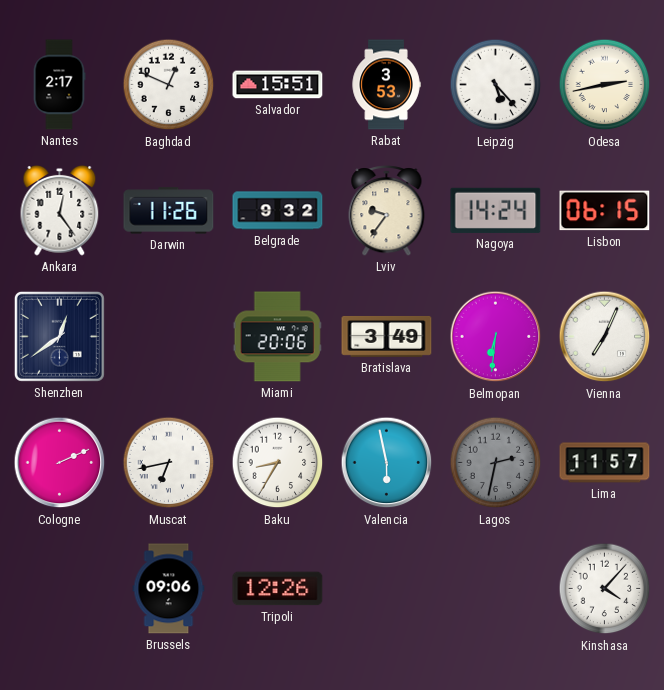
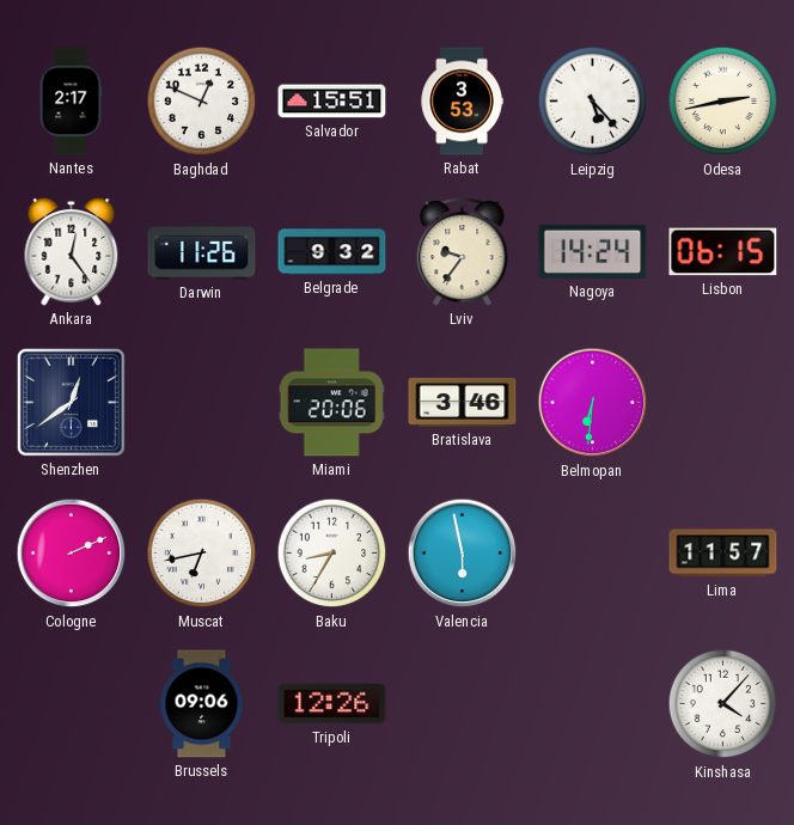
Bratislava: 3:49 -> 3:46
Vienna: 7:04 -> none
Lagos: 2:32 -> none
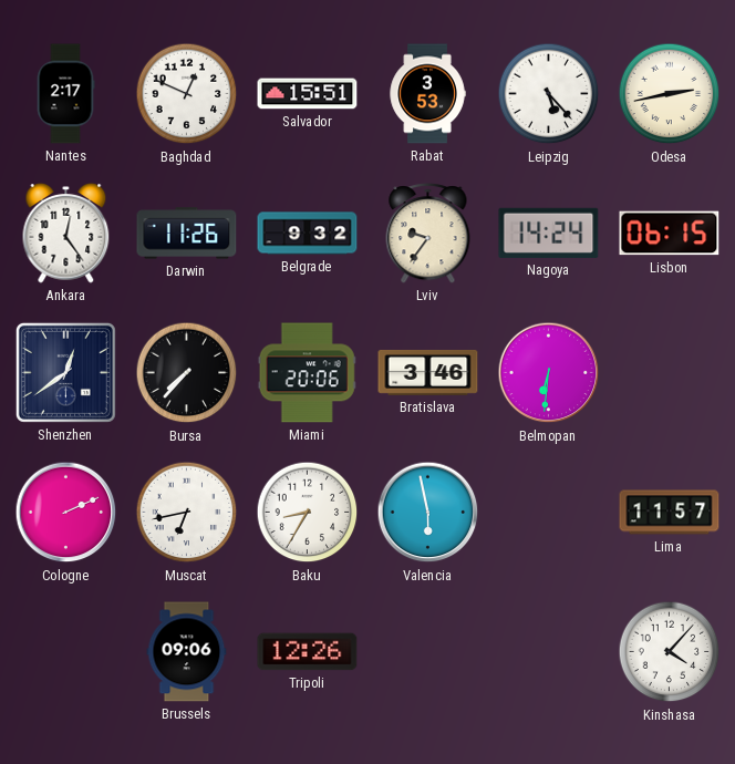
Bursa: none -> 7:37
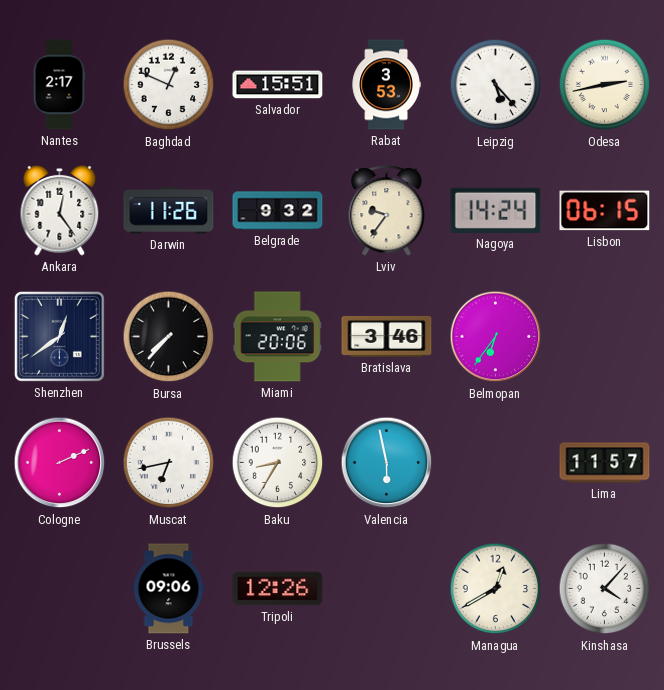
Belmopan: 6:31 -> 6:36
Managua: none -> 12:40
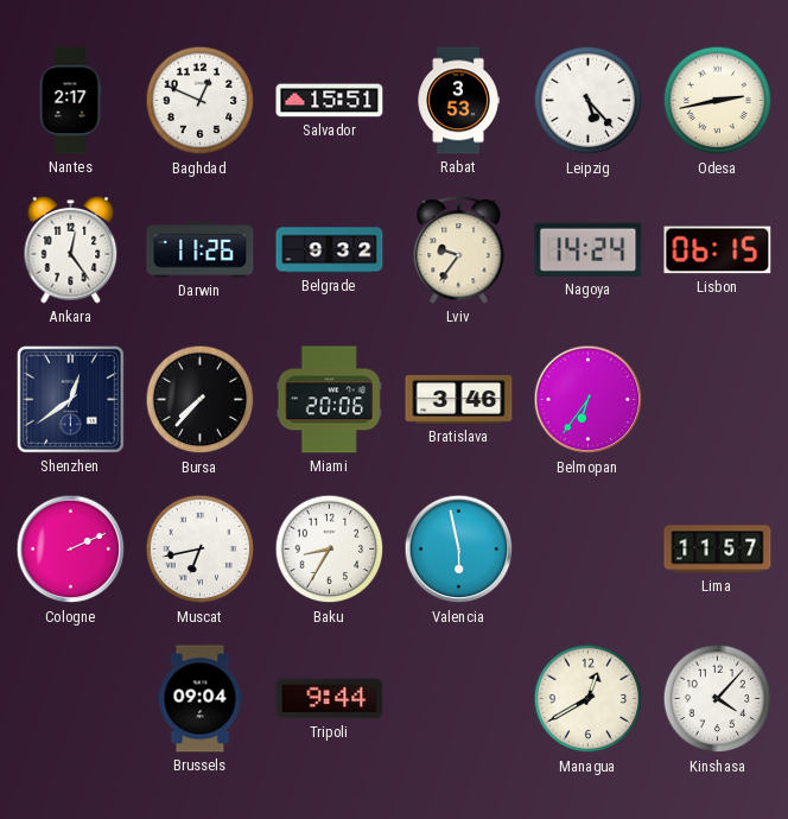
Brussels: 09:06 -> 09:04
Tripoli: 12:26 -> 9:44
